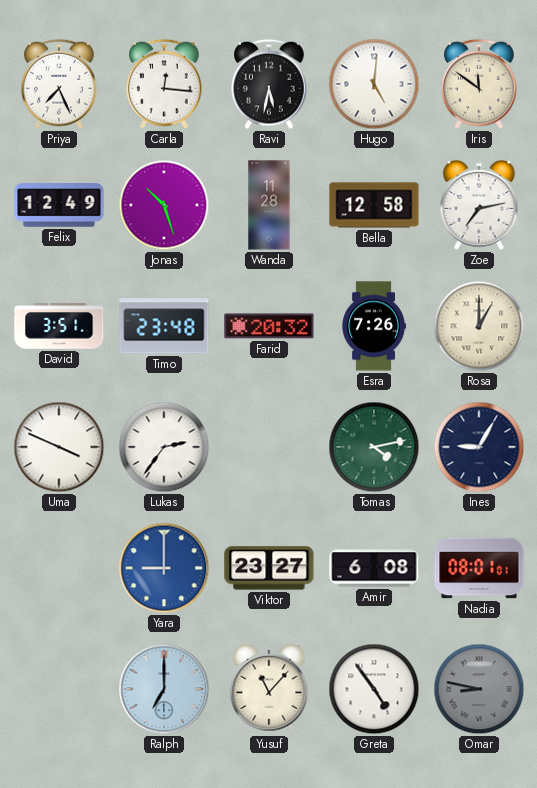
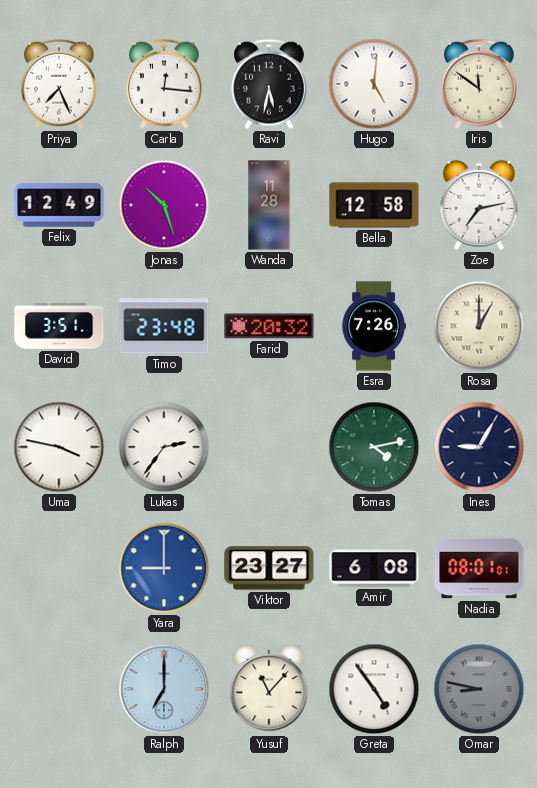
Uma: 3:49 -> 3:47
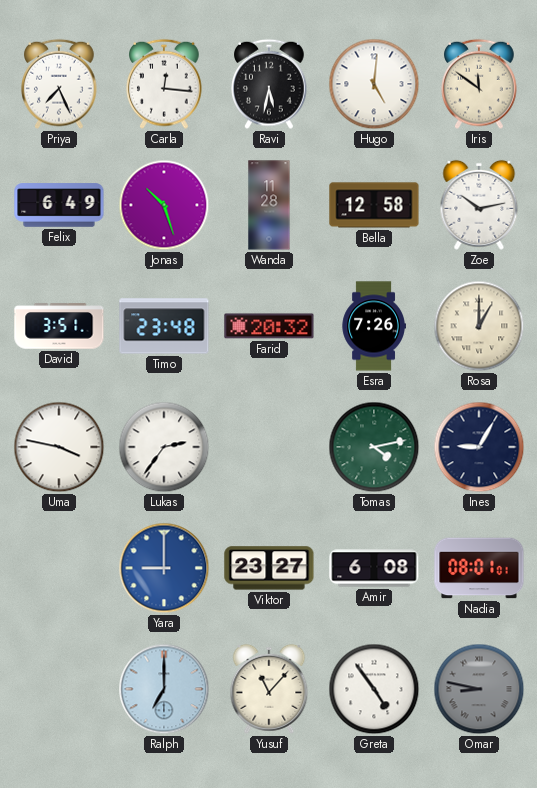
Felix: 12:49 -> 6:49
Zoe: 7:13 -> 10:13
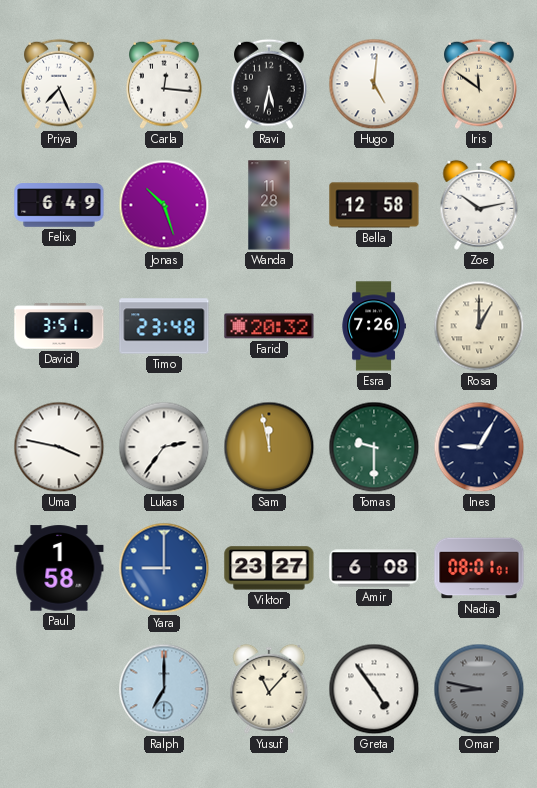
Sam: none -> 11:58
Tomas: 4:13 -> 9:30
Paul: none -> 1:58
